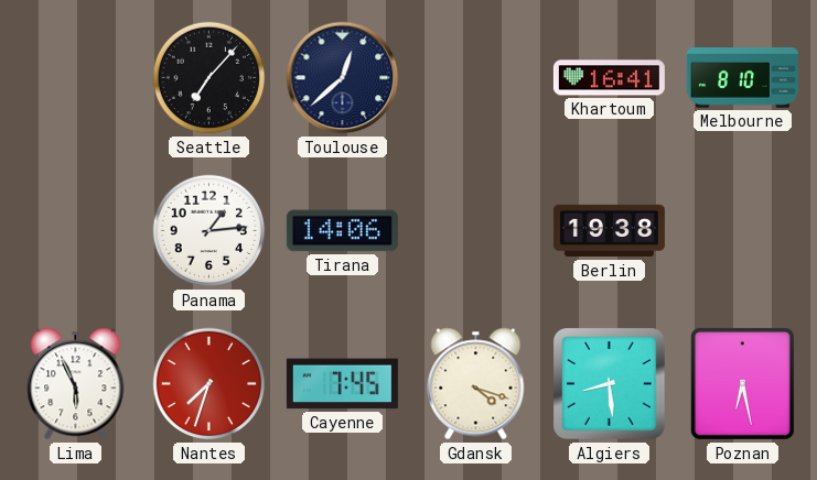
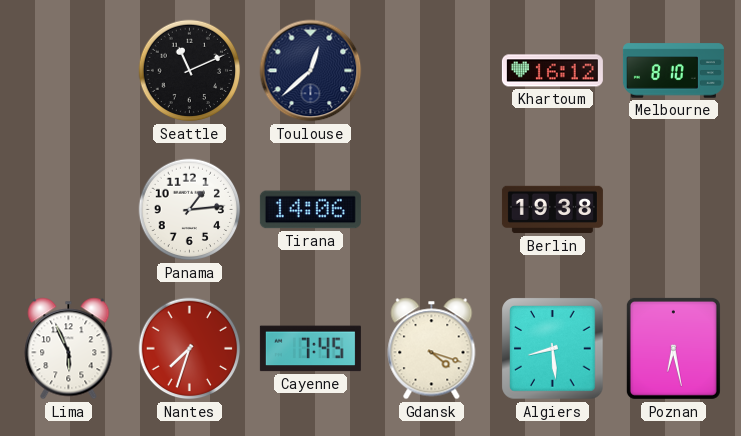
Seattle: 7:07 -> 11:11
Khartoum: 16:41 -> 16:12
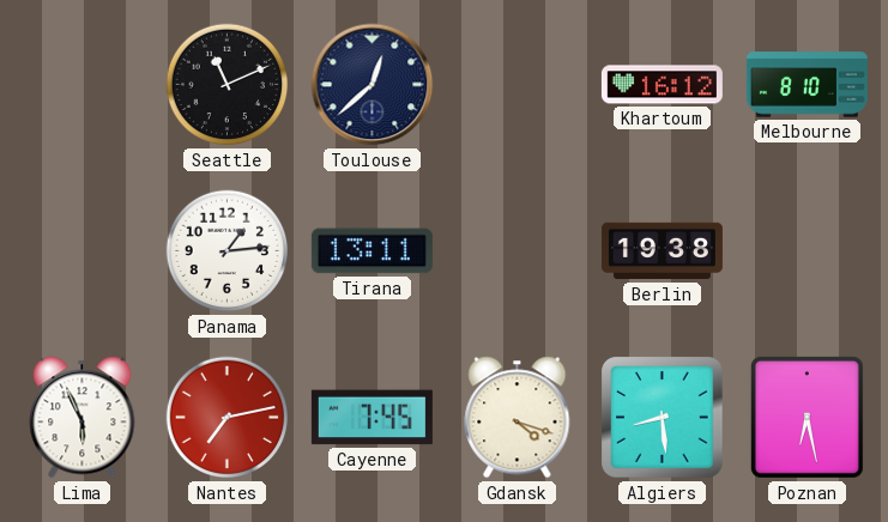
Tirana: 14:06 -> 13:11
Nantes: 7:33 -> 7:13
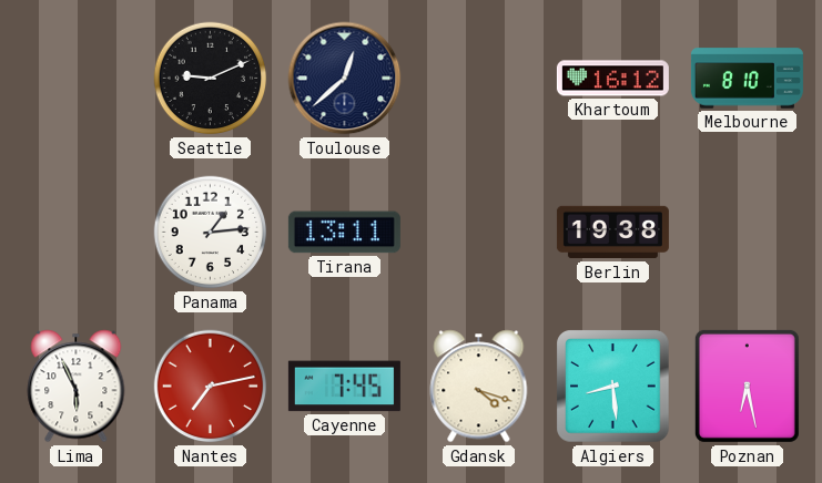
Seattle: 11:11 -> 9:11
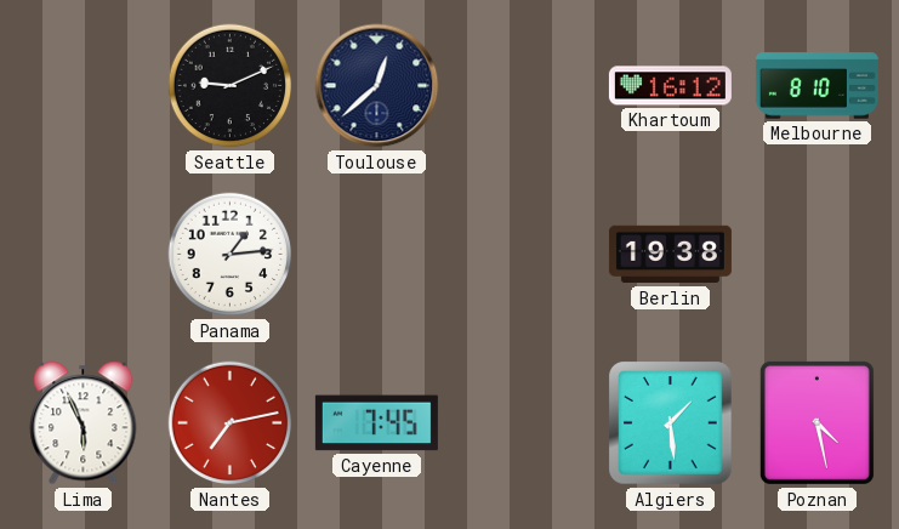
Tirana: 13:11 -> none
Gdansk: 4:18 -> none
Algiers: 8:29 -> 1:29
Poznan: 6:28 -> 4:28
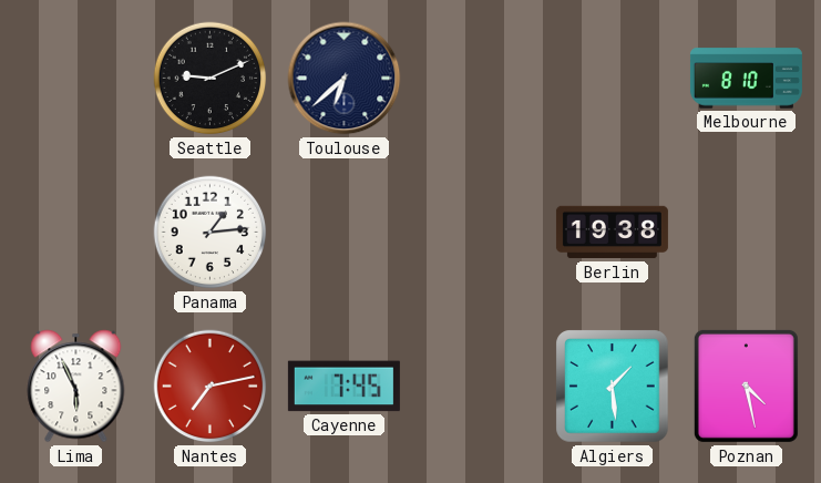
Toulouse: 12:38 -> 6:38
Khartoum: 16:12 -> none
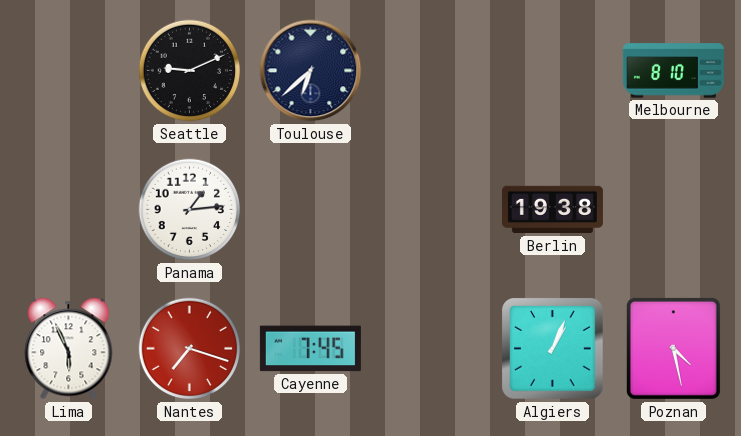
Nantes: 7:13 -> 7:18
Algiers: 1:29 -> 1:04
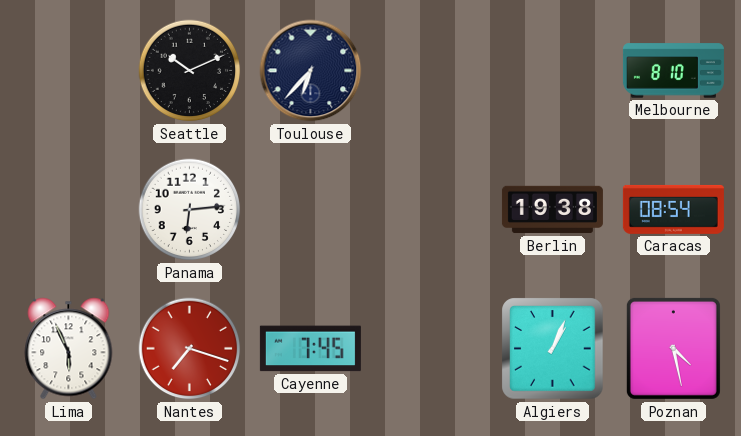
Seattle: 9:11 -> 10:11
Toulouse: 6:38 -> 6:37
Panama: 1:14 -> 6:14
Caracas: none -> 08:54
